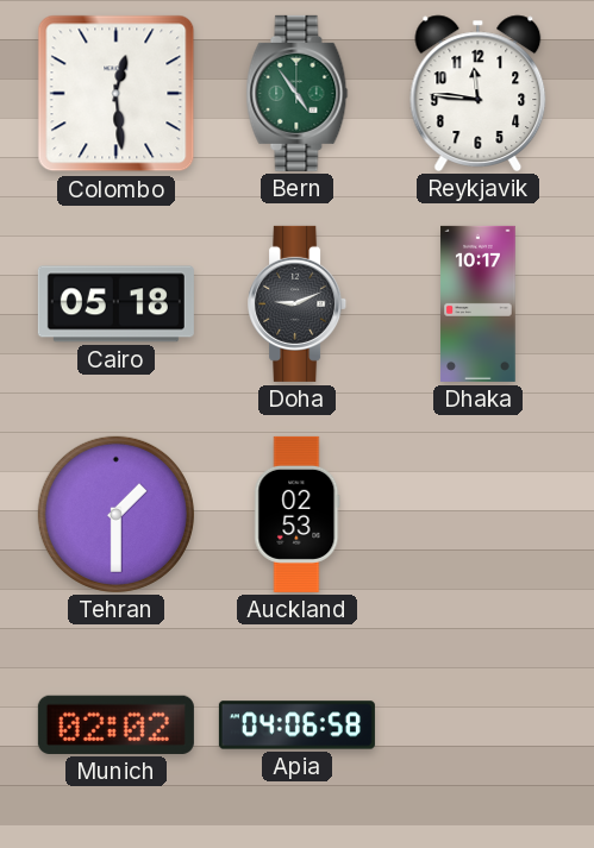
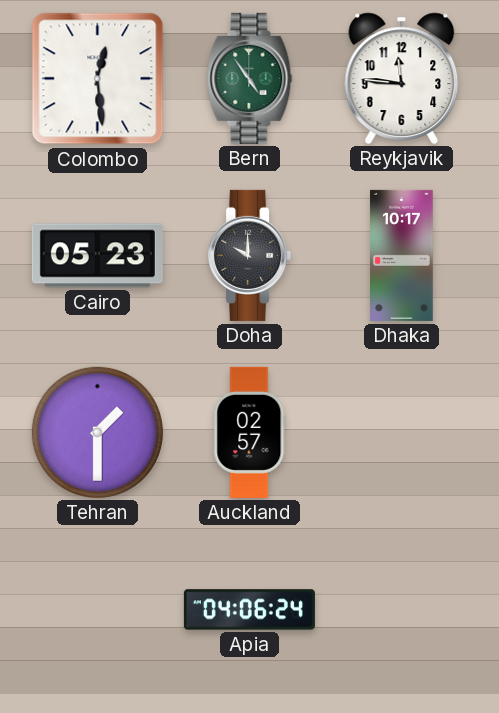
Cairo: 05:18 -> 05:23
Doha: 9:11 -> 10:00
Auckland: 02:53 -> 02:57
Munich: 02:02 -> none
Apia: 04:06:58 -> 04:06:24
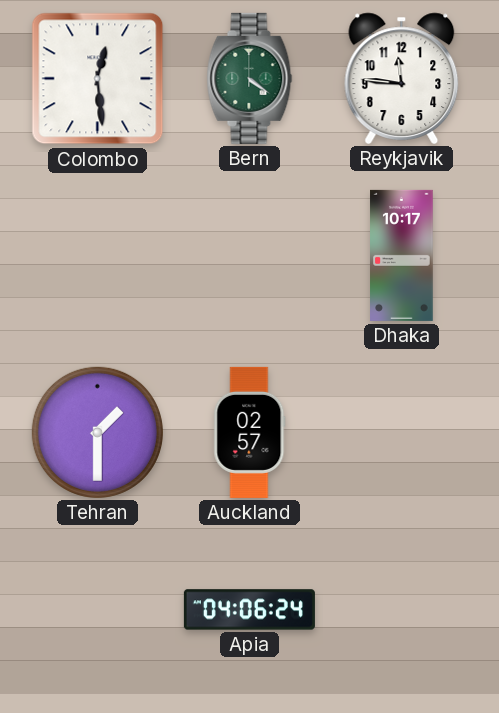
Bern: 4:54 -> 4:21
Cairo: 05:23 -> none
Doha: 10:00 -> none
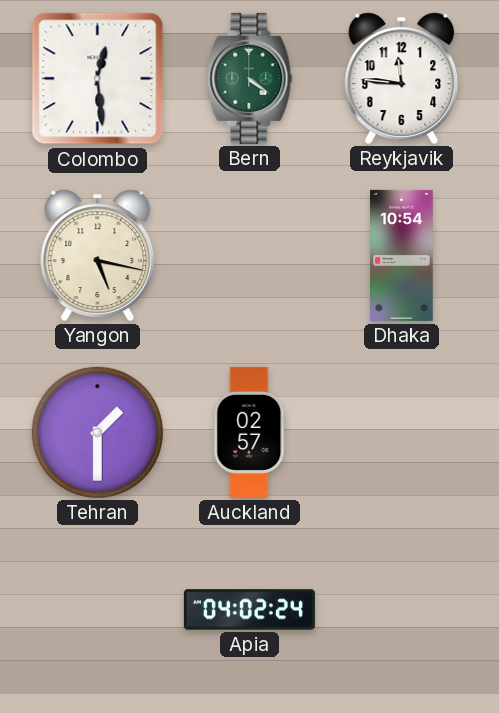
Yangon: none -> 5:17
Dhaka: 10:17 -> 10:54
Apia: 04:06 -> 04:02
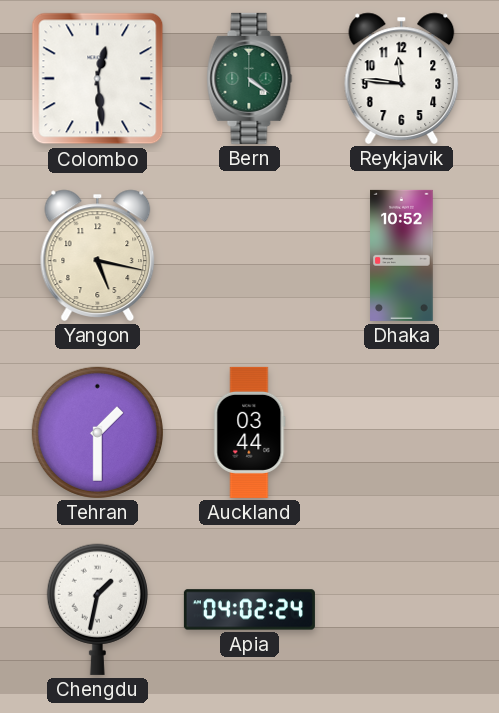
Dhaka: 10:54 -> 10:52
Auckland: 02:57 -> 03:44
Chengdu: none -> 1:32
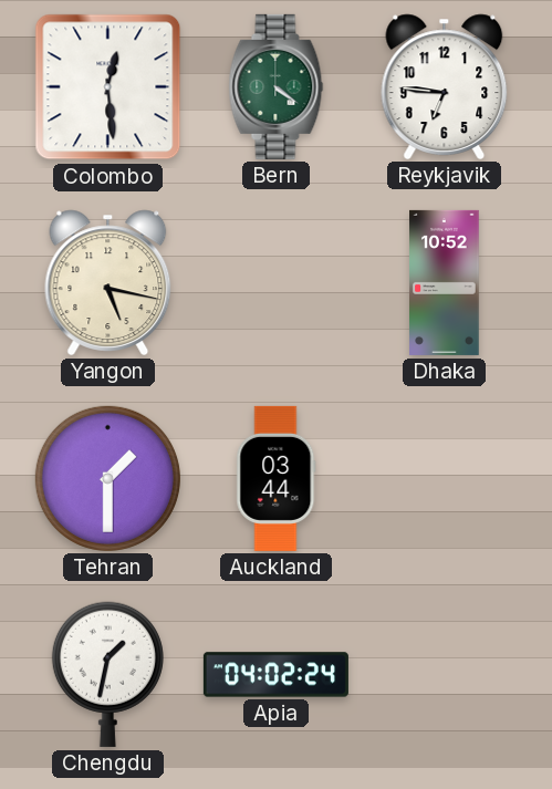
Reykjavik: 11:46 -> 6:46
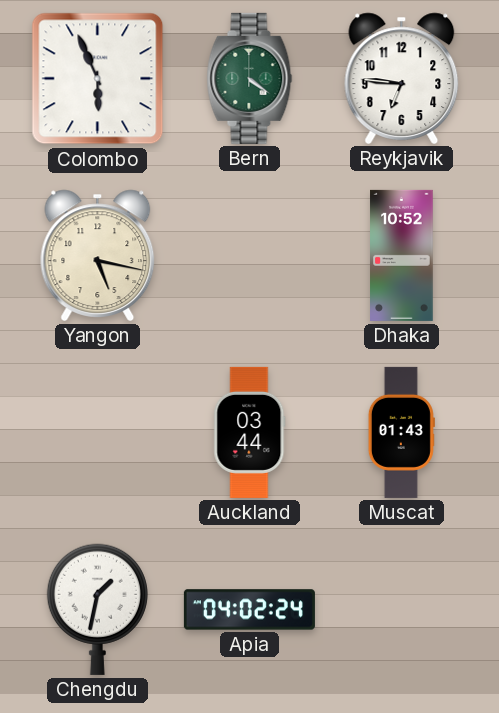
Colombo: 12:29 -> 5:56
Tehran: 1:30 -> none
Muscat: none -> 01:43
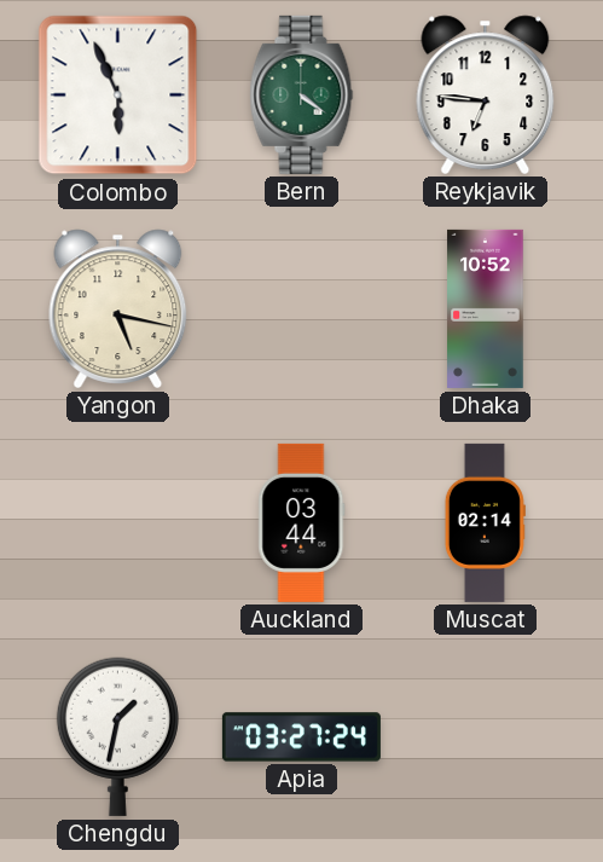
Muscat: 01:43 -> 02:14
Apia: 04:02 -> 03:27
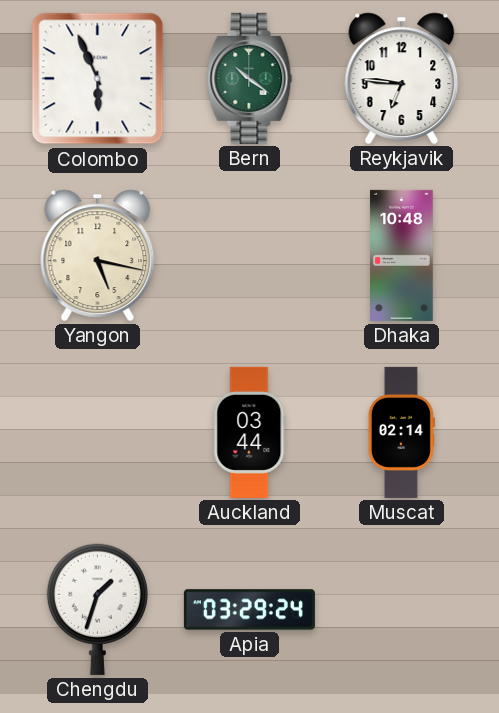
Bern: 4:21 -> 10:21
Dhaka: 10:52 -> 10:48
Chengdu: 1:32 -> 1:33
Apia: 03:27 -> 03:29
